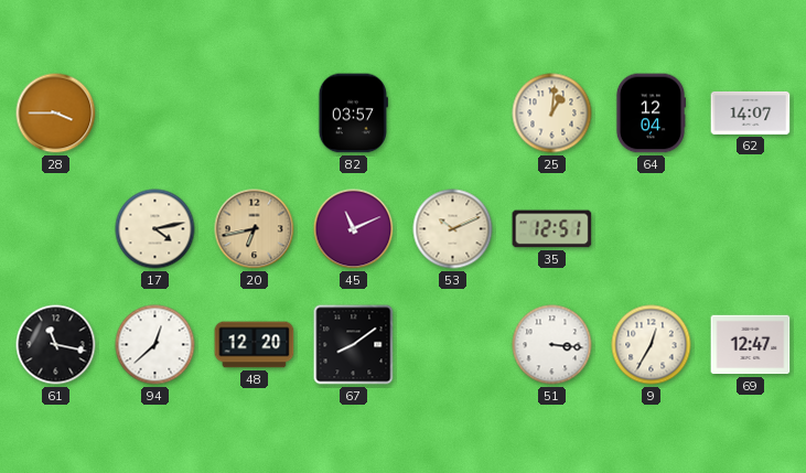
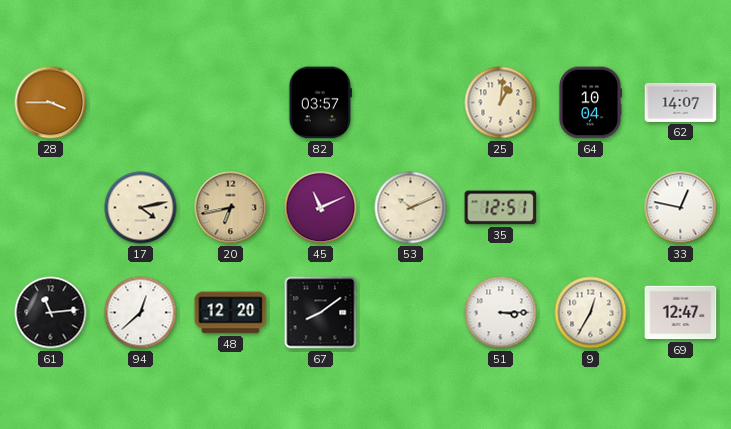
64: 12:04 -> 10:04
33: none -> 12:47
61: 11:17 -> 11:14
51: 3:16 -> 3:15
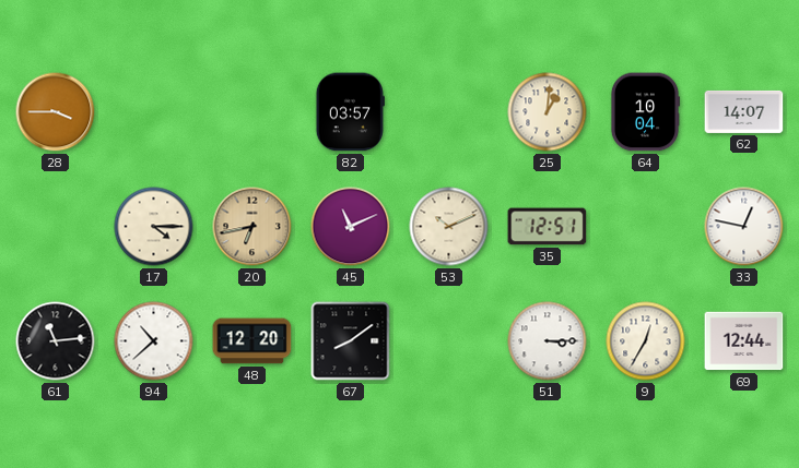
17: 4:13 -> 4:15
94: 12:38 -> 10:38
69: 12:47 -> 12:44
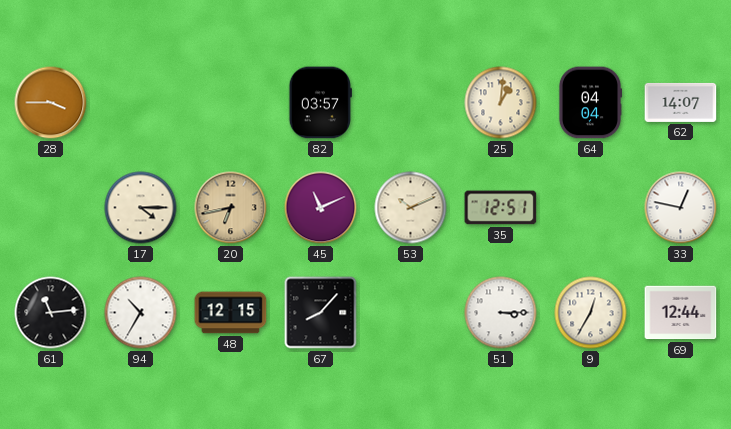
64: 10:04 -> 04:04
94: 10:38 -> 10:35
48: 12:20 -> 12:15
67: 8:09 -> 8:07
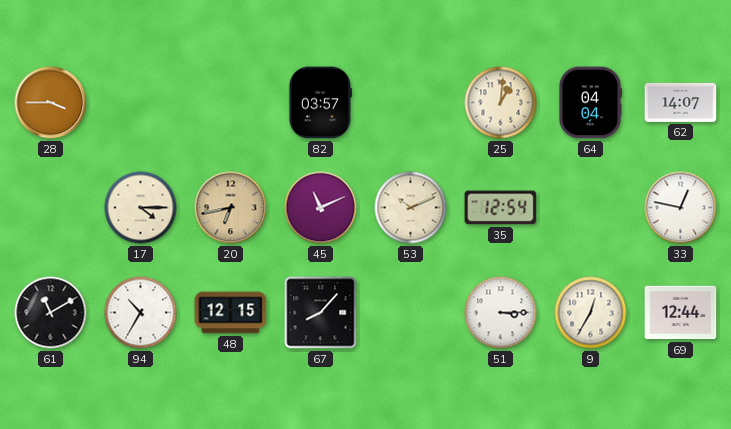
35: 12:51 -> 12:54
61: 11:14 -> 11:10
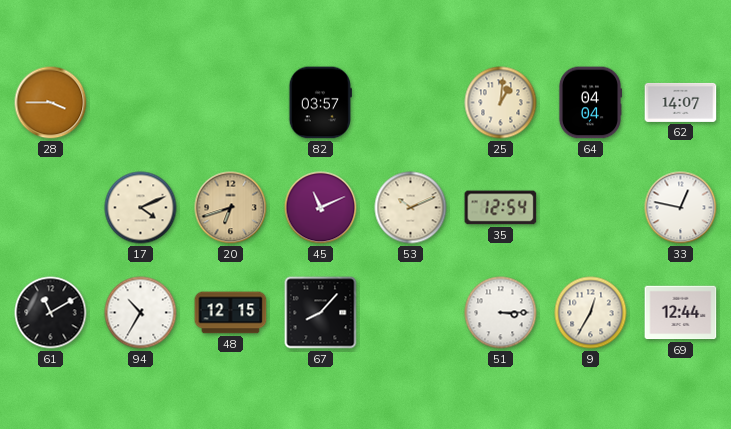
17: 4:15 -> 4:11
20: 6:43 -> 6:42
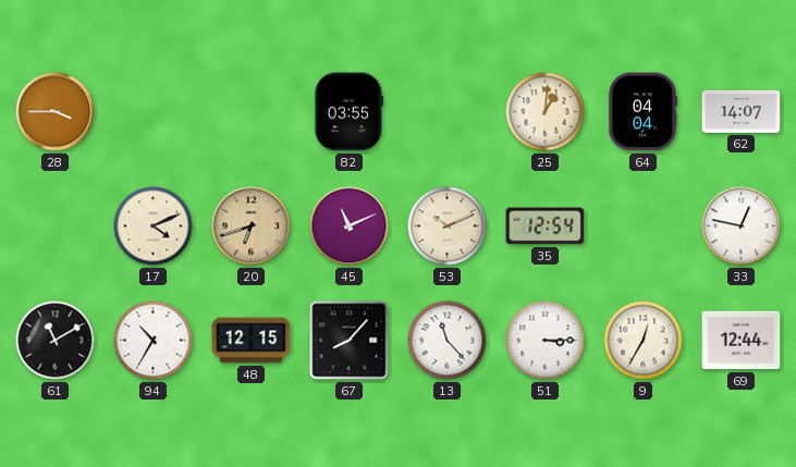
82: 03:57 -> 03:55
13: none -> 11:23
